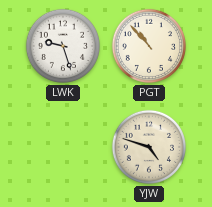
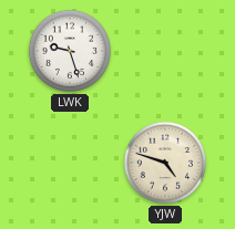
PGT: 10:53 -> none
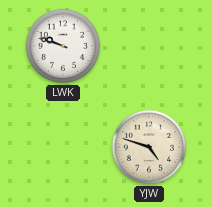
LWK: 9:27 -> 9:48
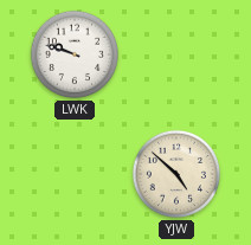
YJW: 4:48 -> 4:52
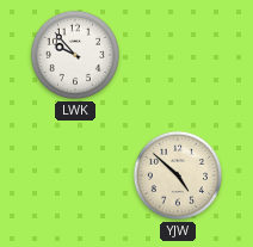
LWK: 9:48 -> 9:53
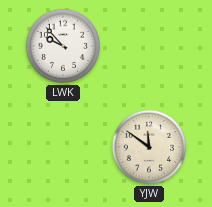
YJW: 4:52 -> 11:51
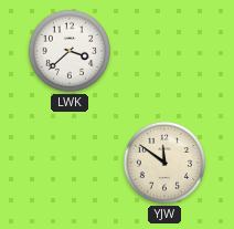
LWK: 9:53 -> 3:38
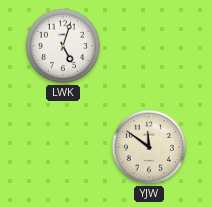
LWK: 3:38 -> 5:03
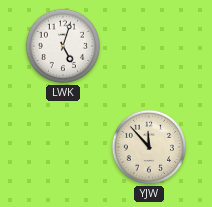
YJW: 11:51 -> 11:53
